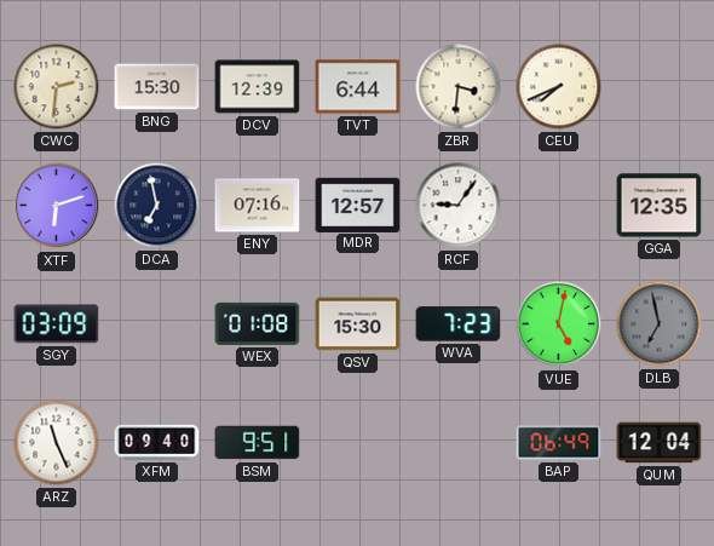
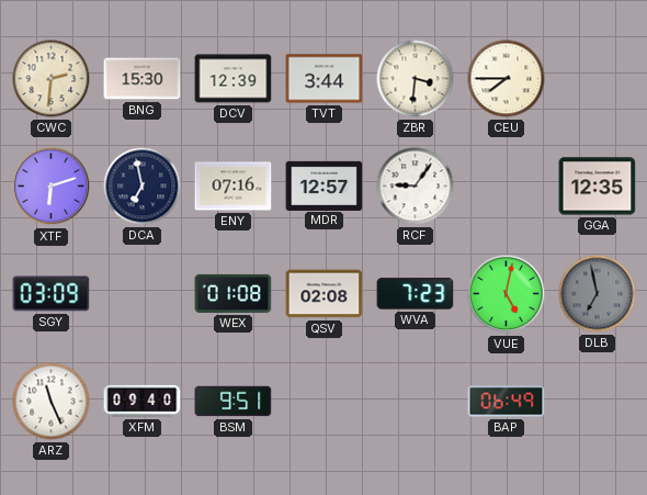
TVT: 6:44 -> 3:44
CEU: 7:41 -> 7:45
QSV: 15:30 -> 02:08
QUM: 12:04 -> none
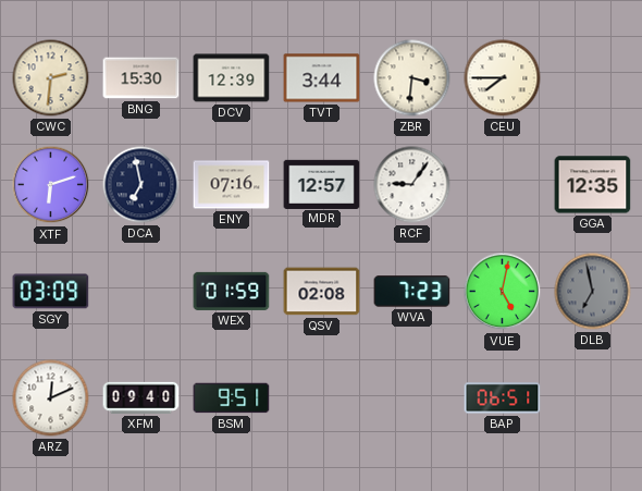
WEX: 01:08 -> 01:59
ARZ: 11:26 -> 12:11
BAP: 06:49 -> 06:51
